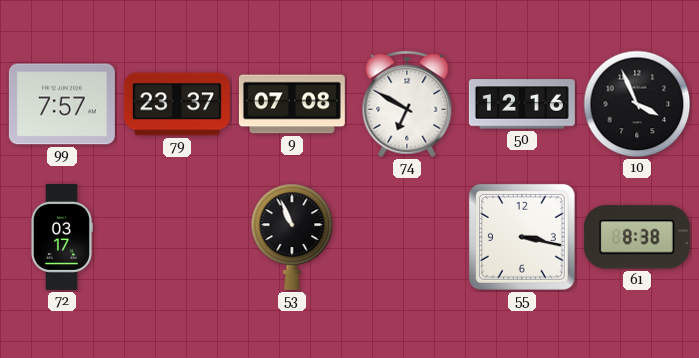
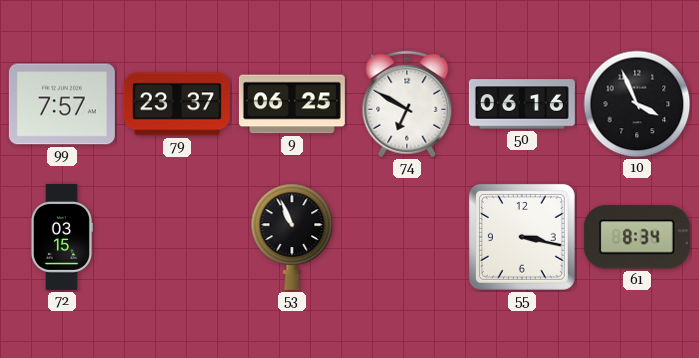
9: 07:08 -> 06:25
50: 12:16 -> 06:16
72: 03:17 -> 03:15
61: 8:38 -> 8:34
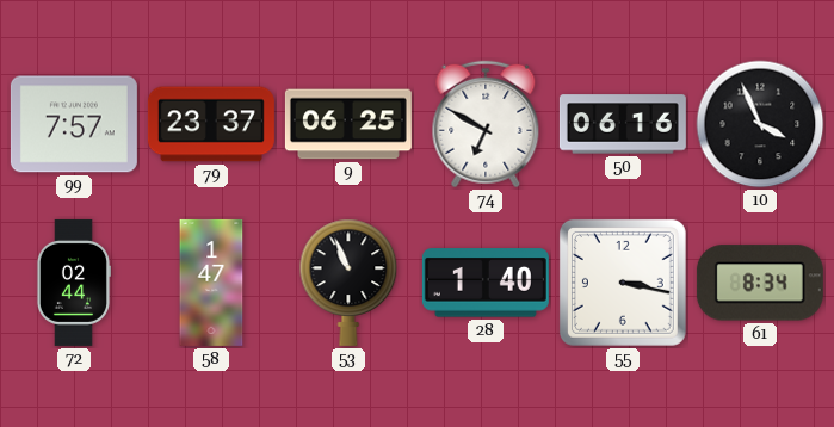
72: 03:15 -> 02:44
58: none -> 1:47
28: none -> 1:40
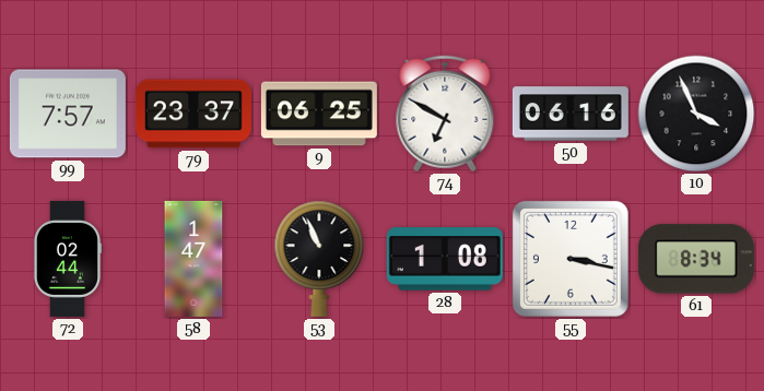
28: 1:40 -> 1:08
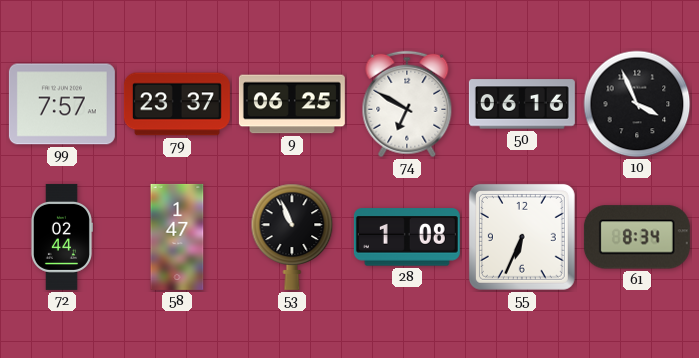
55: 3:17 -> 6:34
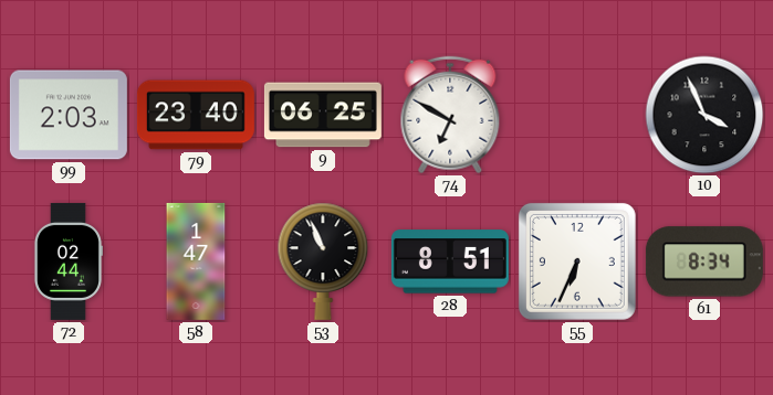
99: 7:57 -> 2:03
79: 23:37 -> 23:40
50: 06:16 -> none
28: 1:08 -> 8:51
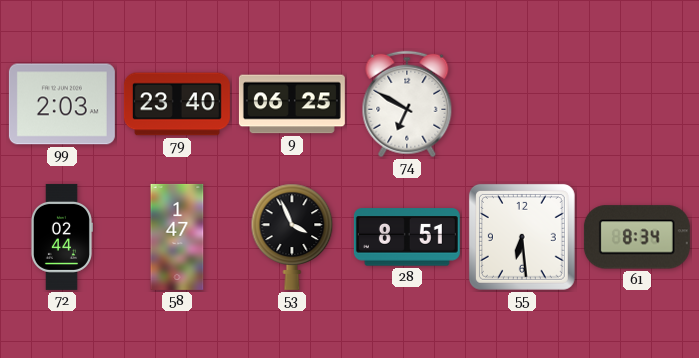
10: 3:56 -> none
53: 10:56 -> 3:56
55: 6:34 -> 6:29
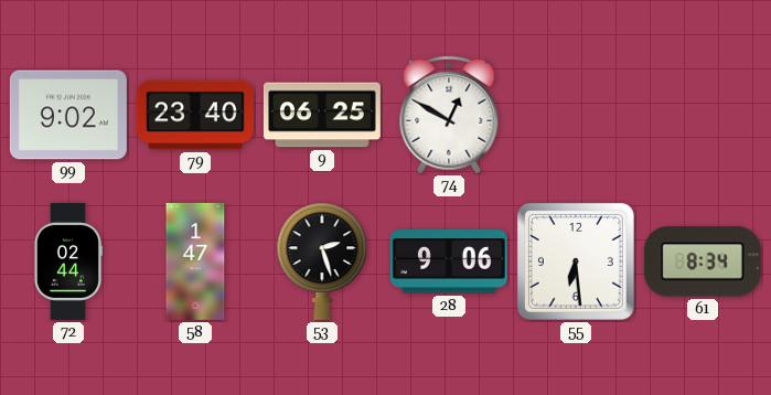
99: 2:03 -> 9:02
74: 6:50 -> 12:50
53: 3:56 -> 2:27
28: 8:51 -> 9:06
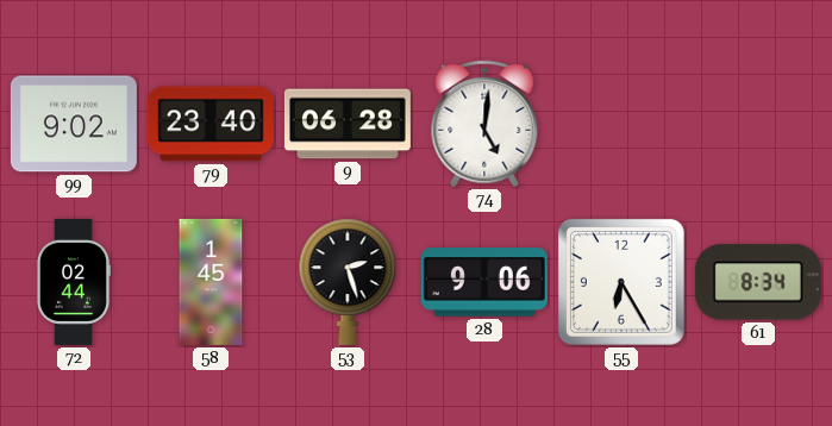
9: 06:25 -> 06:28
74: 12:50 -> 5:01
58: 1:47 -> 1:45
55: 6:29 -> 6:25
